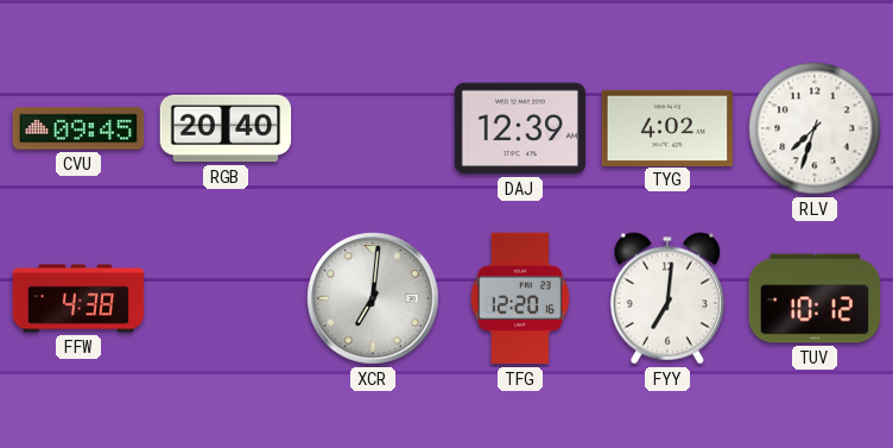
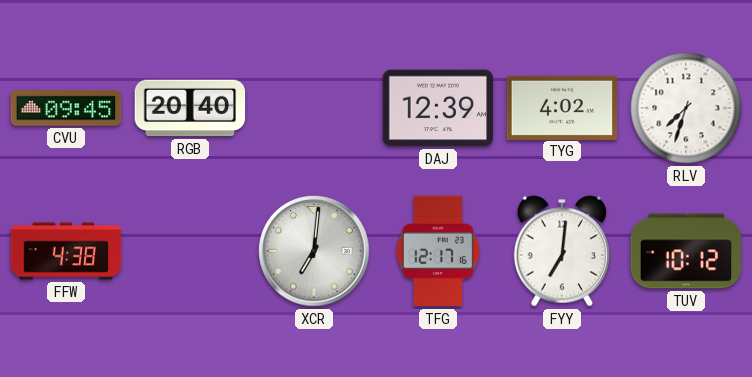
TFG: 12:20 -> 12:17
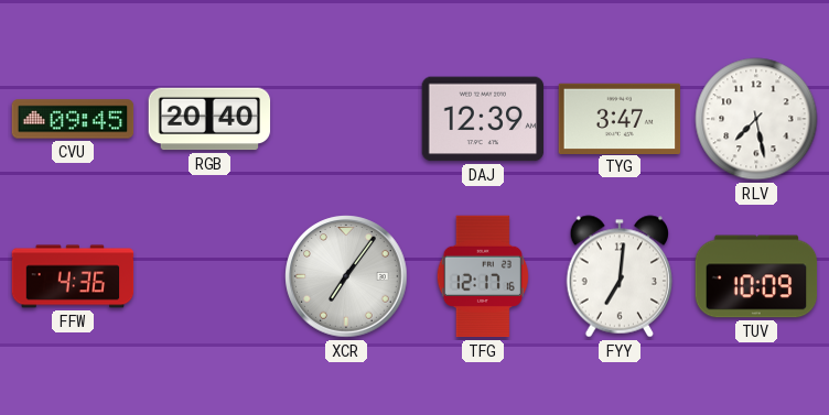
TYG: 4:02 -> 3:47
RLV: 7:33 -> 7:28
FFW: 4:38 -> 4:36
XCR: 7:01 -> 7:06
TUV: 10:12 -> 10:09
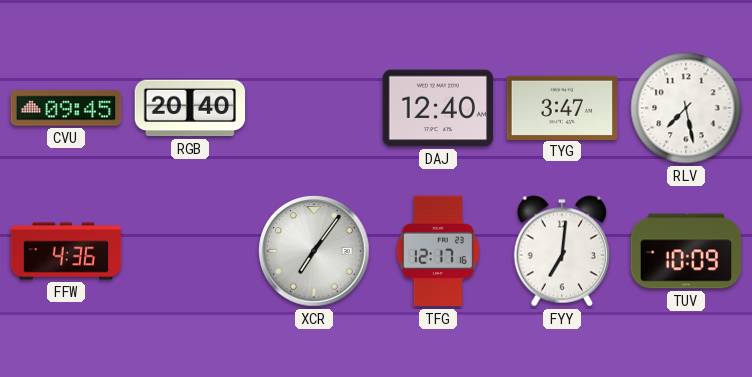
DAJ: 12:39 -> 12:40
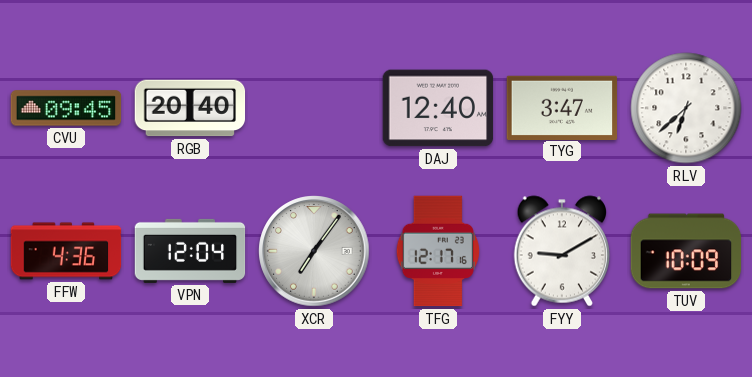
RLV: 7:28 -> 6:38
VPN: none -> 12:04
FYY: 7:01 -> 9:10
